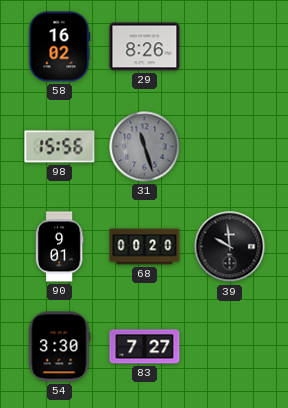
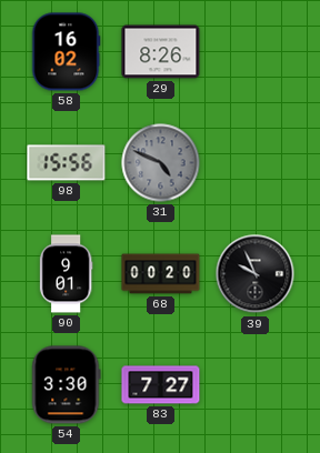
31: 11:27 -> 4:49
39: 9:59 -> 9:56
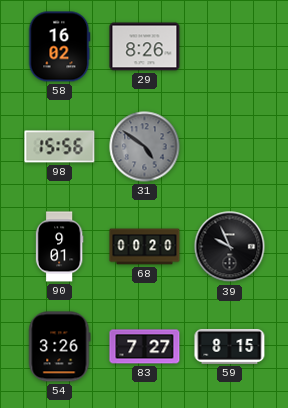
31: 4:49 -> 4:51
54: 3:30 -> 3:26
59: none -> 8:15
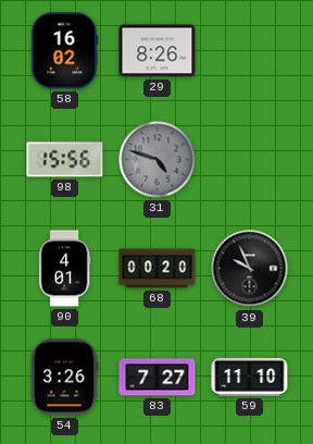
31: 4:51 -> 4:48
90: 9:01 -> 4:01
59: 8:15 -> 11:10
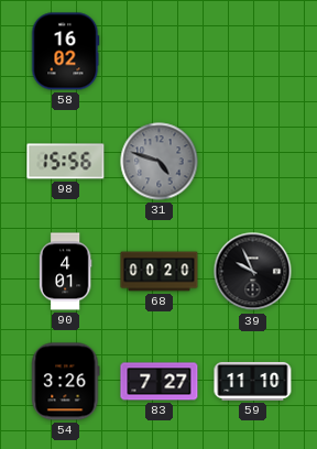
29: 8:26 -> none
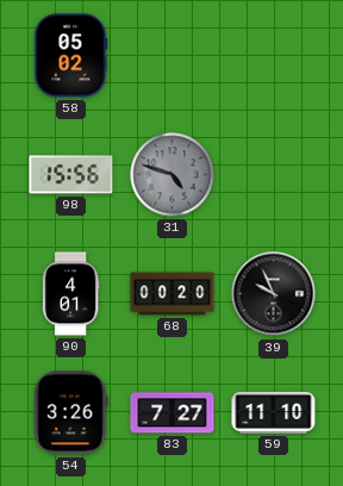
58: 16:02 -> 05:02
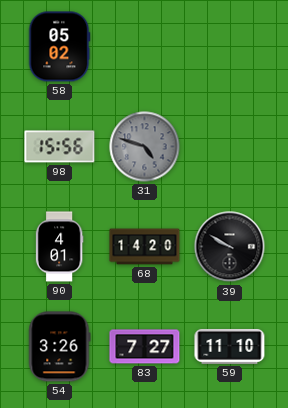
68: 00:20 -> 14:20
39: 9:56 -> 9:50
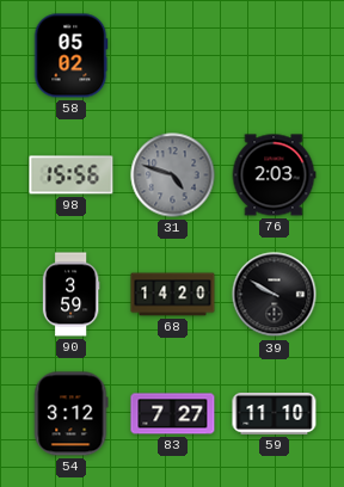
76: none -> 2:03
90: 4:01 -> 3:59
54: 3:26 -> 3:12
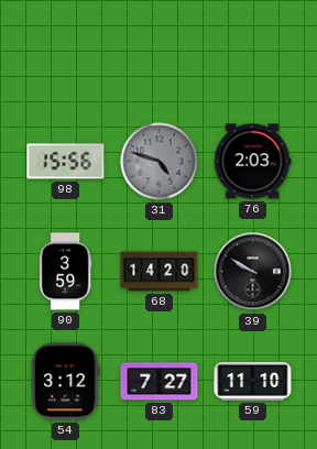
58: 05:02 -> none
